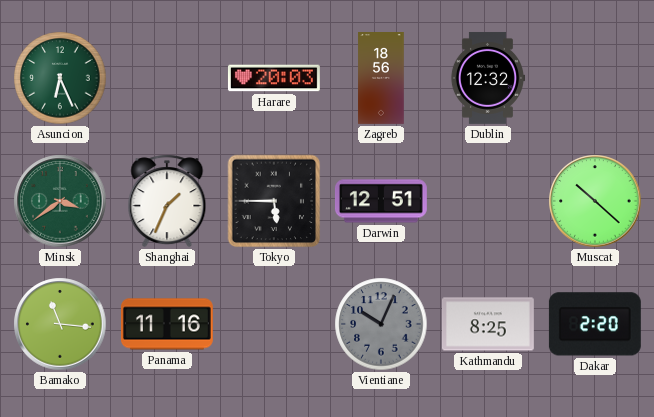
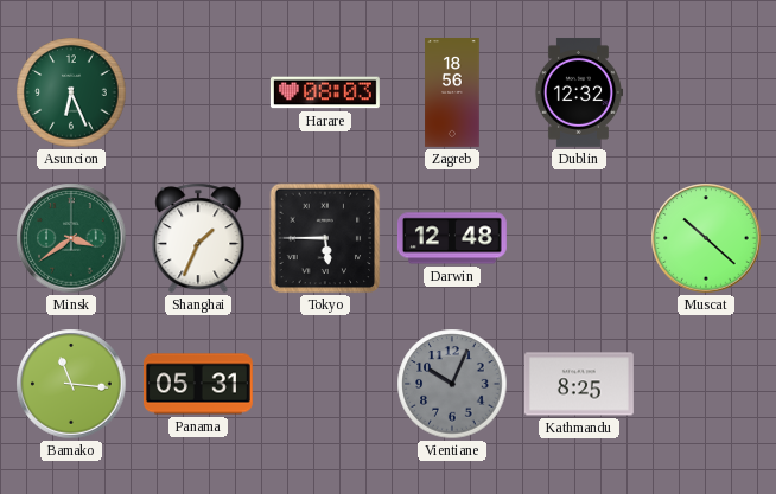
Harare: 20:03 -> 08:03
Darwin: 12:51 -> 12:48
Panama: 11:16 -> 05:31
Dakar: 2:20 -> none
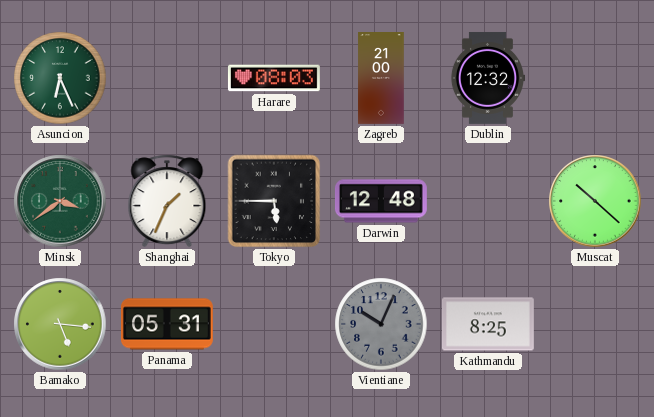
Zagreb: 18:56 -> 21:00
Bamako: 11:16 -> 5:16
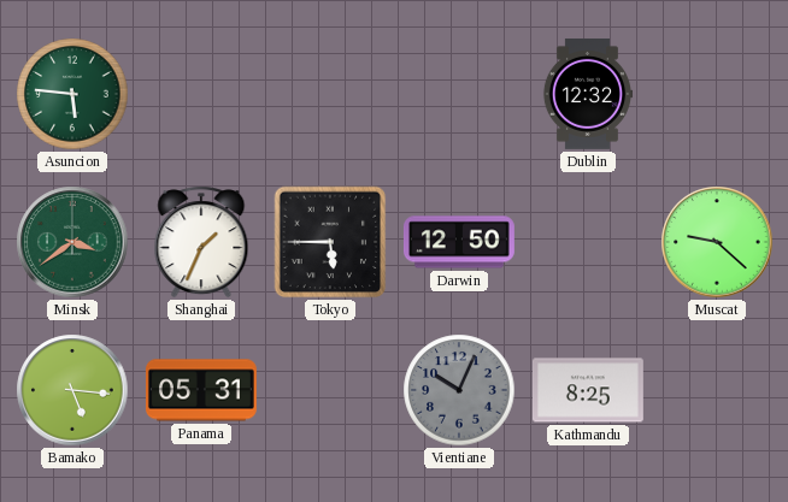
Asuncion: 6:26 -> 5:46
Harare: 08:03 -> none
Zagreb: 21:00 -> none
Darwin: 12:48 -> 12:50
Muscat: 10:22 -> 9:22
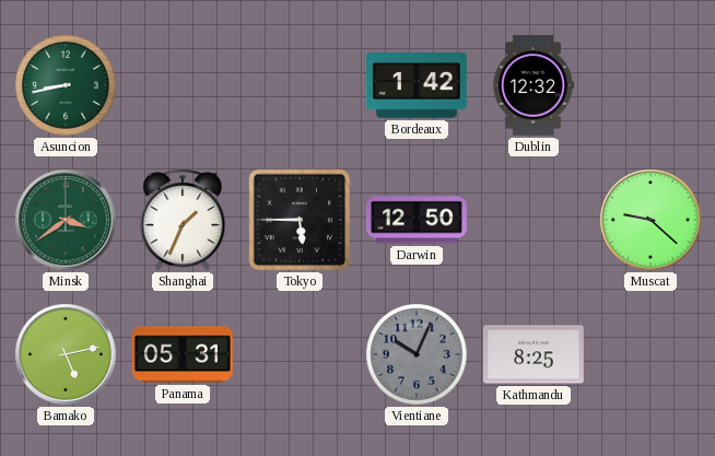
Asuncion: 5:46 -> 8:43
Bordeaux: none -> 1:42
Bamako: 5:16 -> 5:13
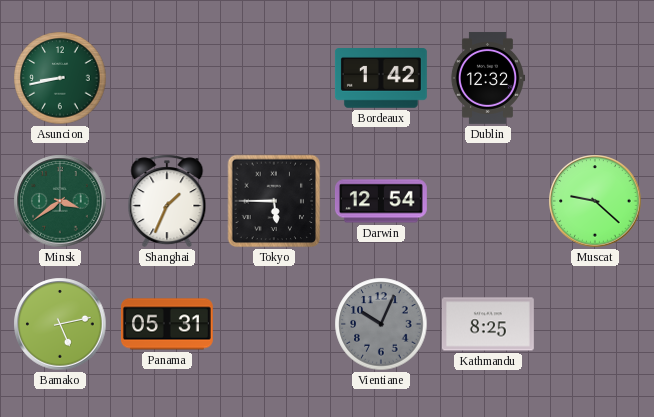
Darwin: 12:50 -> 12:54
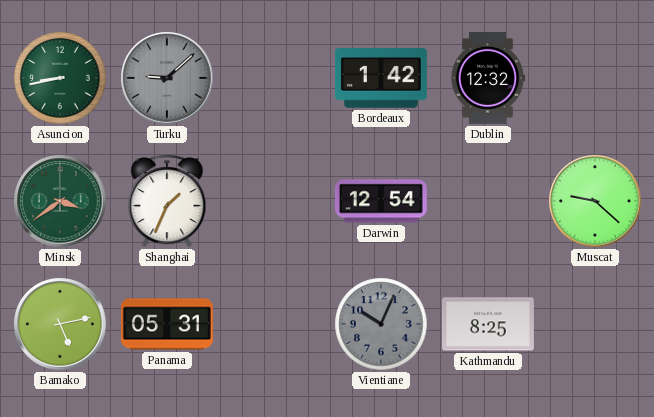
Turku: none -> 9:08
Tokyo: 5:45 -> none
